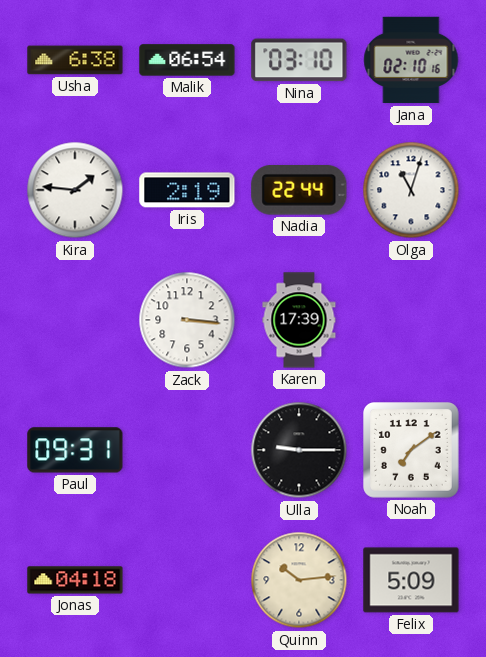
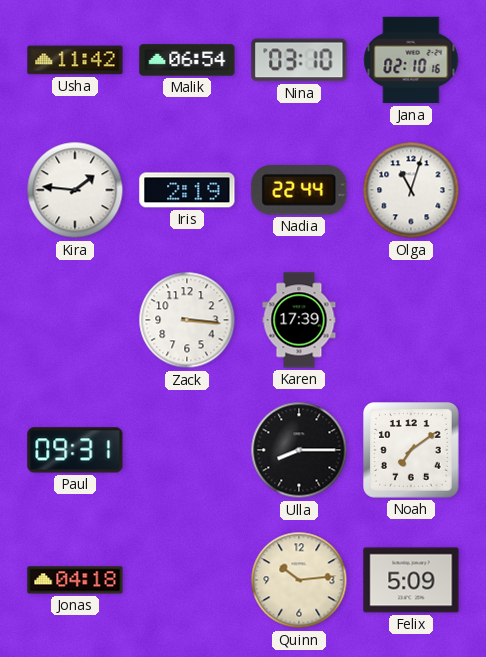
Usha: 6:38 -> 11:42
Ulla: 9:15 -> 8:15
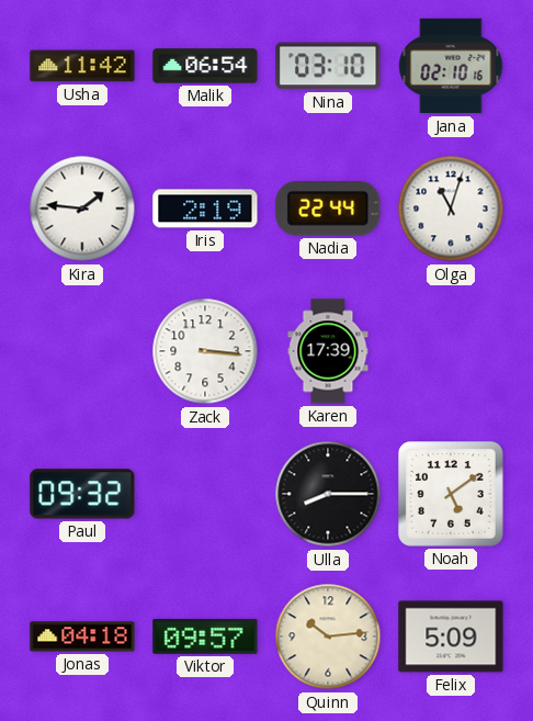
Paul: 09:31 -> 09:32
Noah: 7:09 -> 5:09
Viktor: none -> 09:57
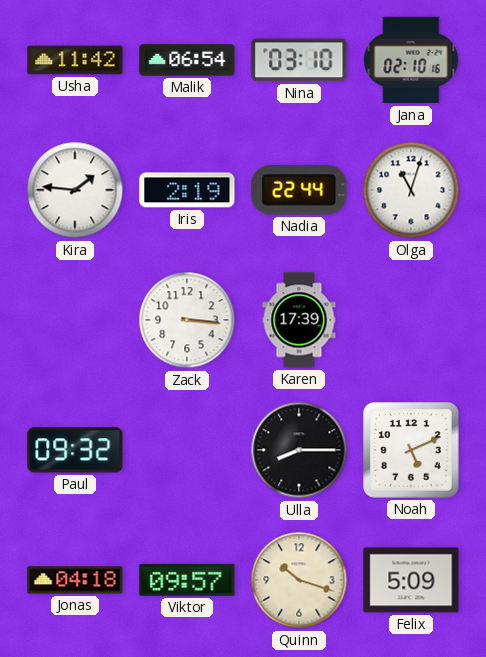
Noah: 5:09 -> 5:11
Quinn: 10:14 -> 10:18
